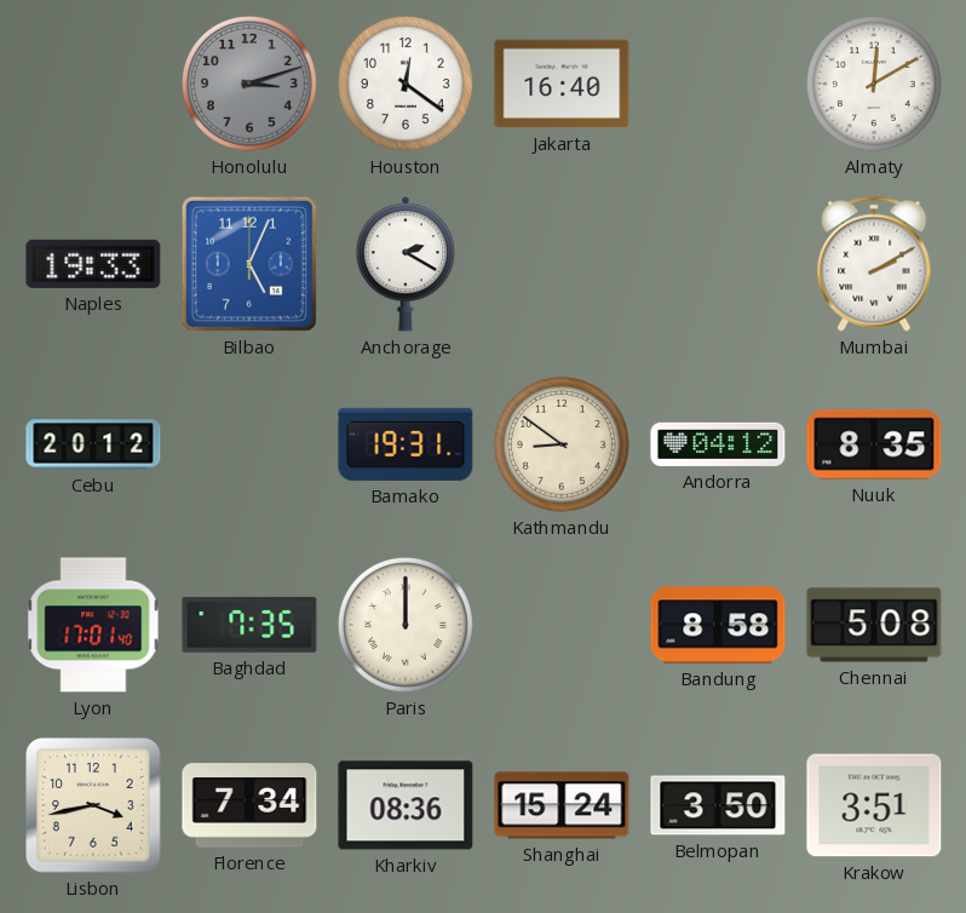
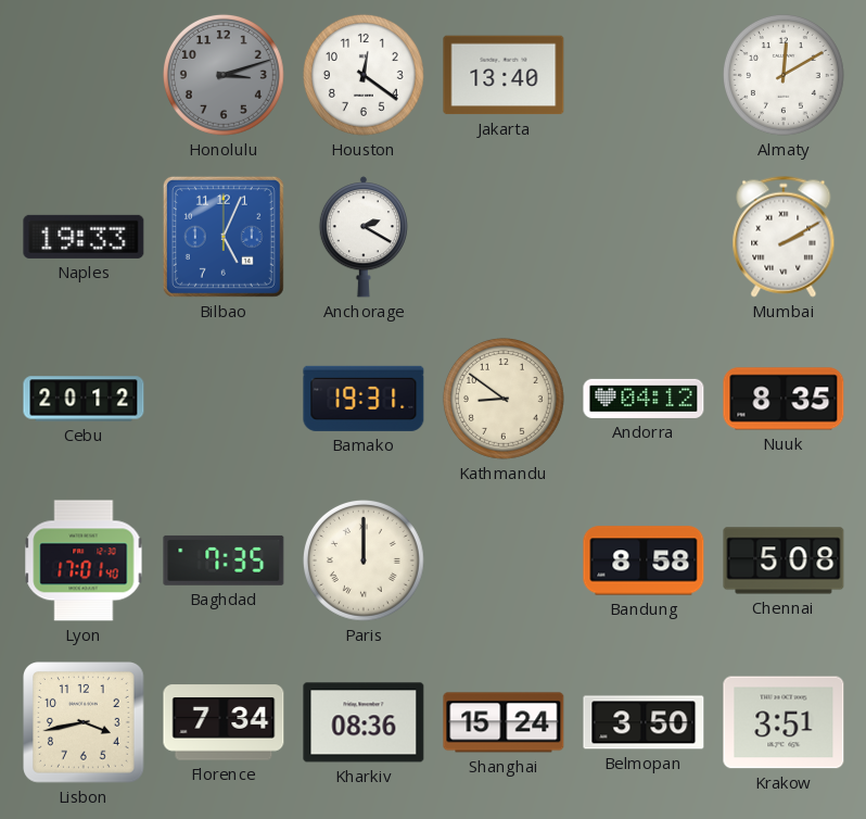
Jakarta: 16:40 -> 13:40
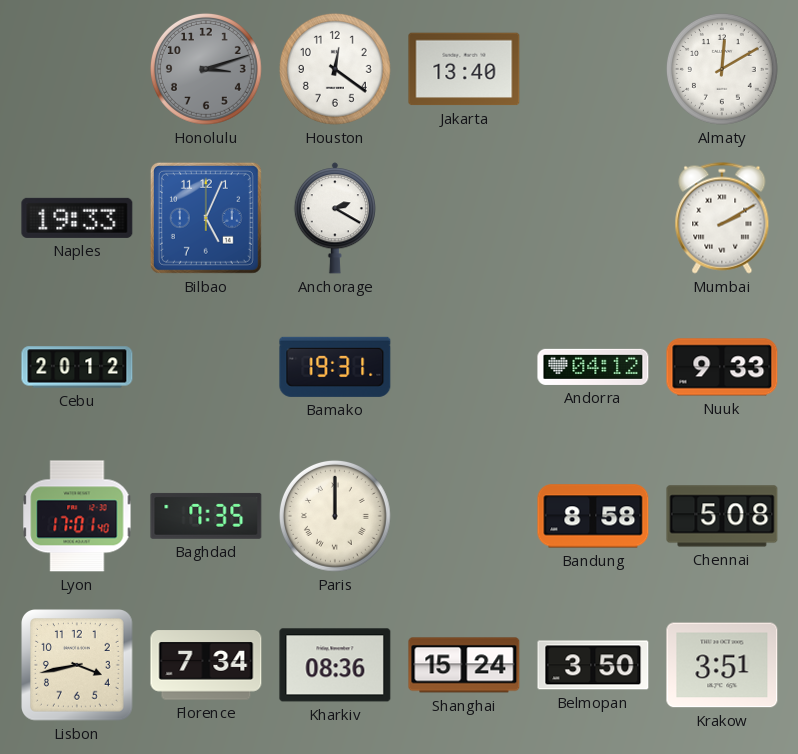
Kathmandu: 8:51 -> none
Nuuk: 8:35 -> 9:33
